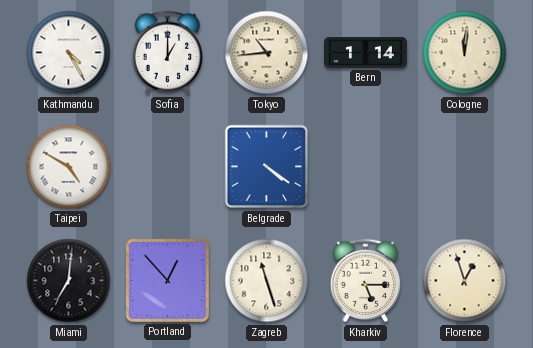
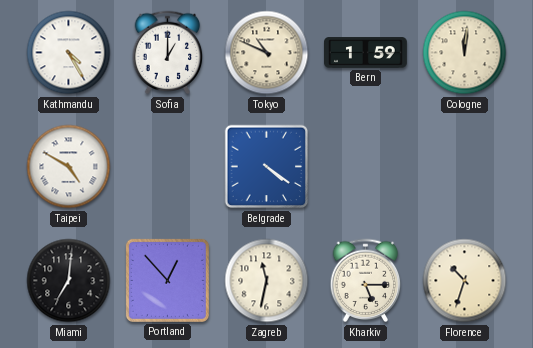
Tokyo: 10:44 -> 10:49
Bern: 1:14 -> 1:59
Zagreb: 11:27 -> 11:32
Florence: 12:57 -> 10:33
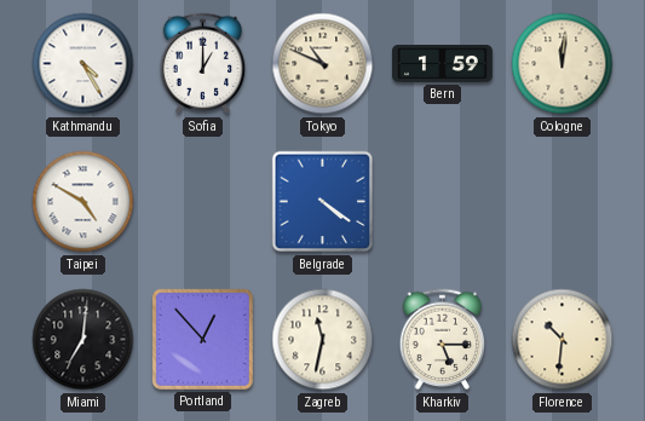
Florence: 10:33 -> 10:31
